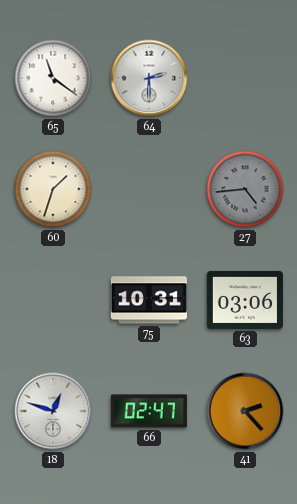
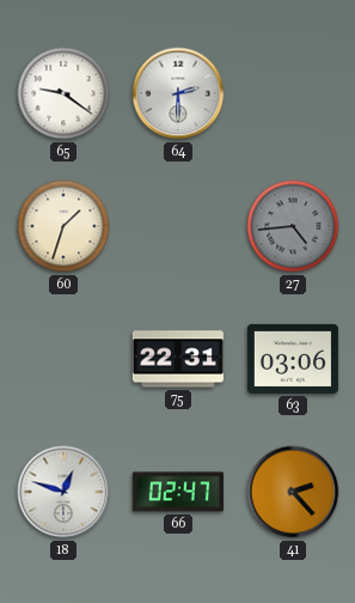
65: 11:21 -> 9:21
75: 10:31 -> 22:31
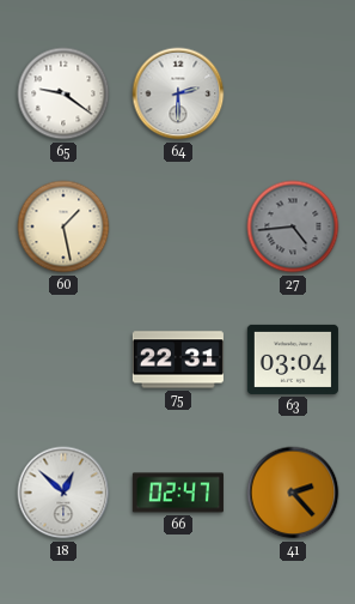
60: 1:33 -> 1:28
63: 03:06 -> 03:04
18: 12:48 -> 12:52
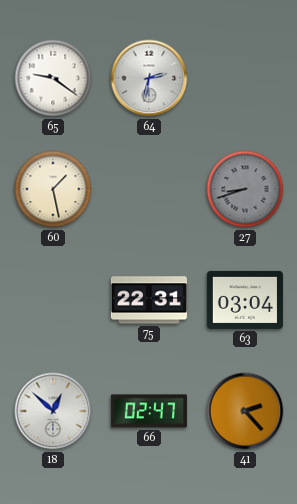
64: 2:30 -> 2:32
27: 4:44 -> 8:42
